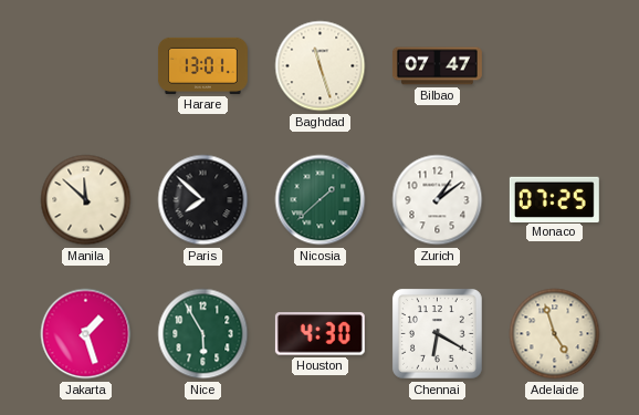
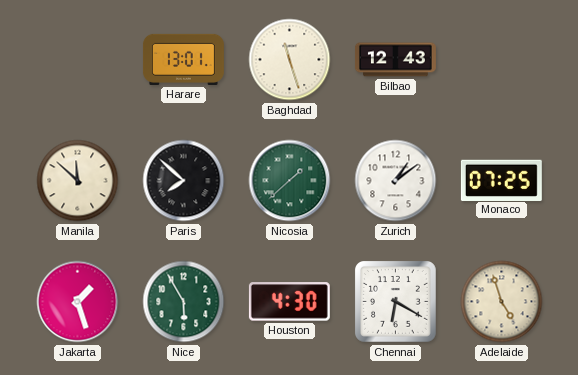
Bilbao: 07:47 -> 12:43
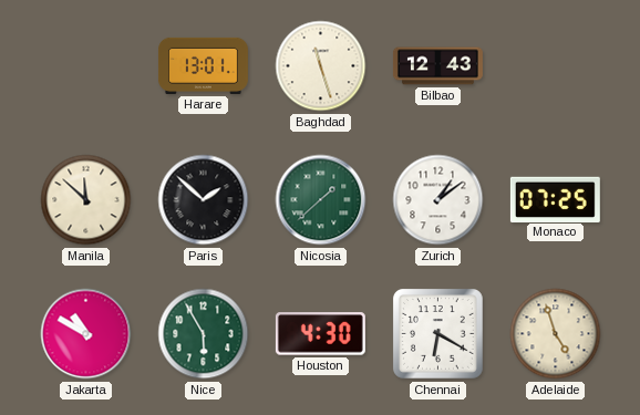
Paris: 7:52 -> 1:52
Jakarta: 1:27 -> 10:50
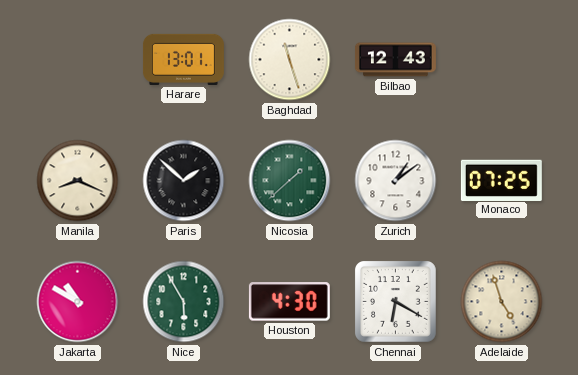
Manila: 11:52 -> 8:19
